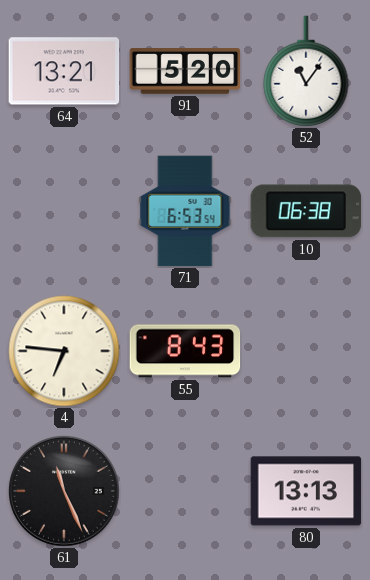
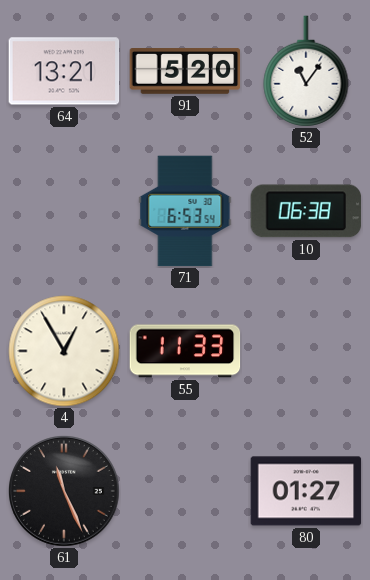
4: 6:46 -> 12:55
55: 8:43 -> 11:33
80: 13:13 -> 01:27
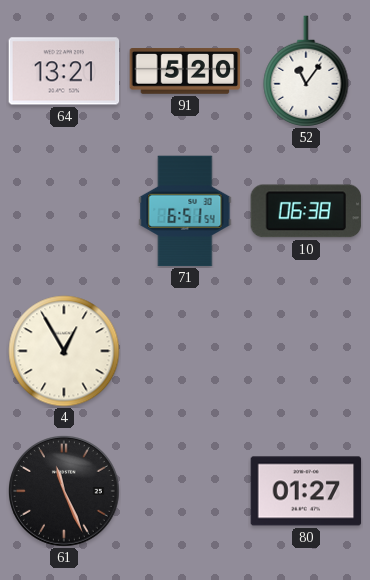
71: 6:53 -> 6:51
55: 11:33 -> none
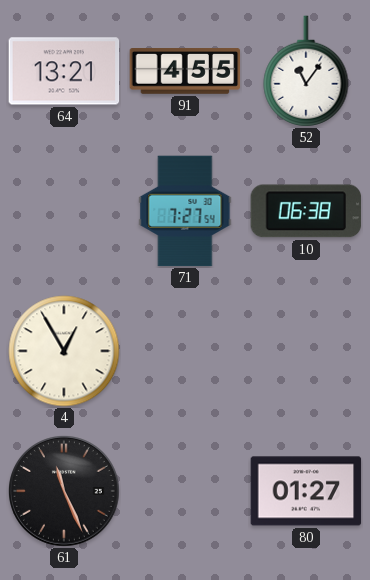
91: 5:20 -> 4:55
71: 6:51 -> 7:27
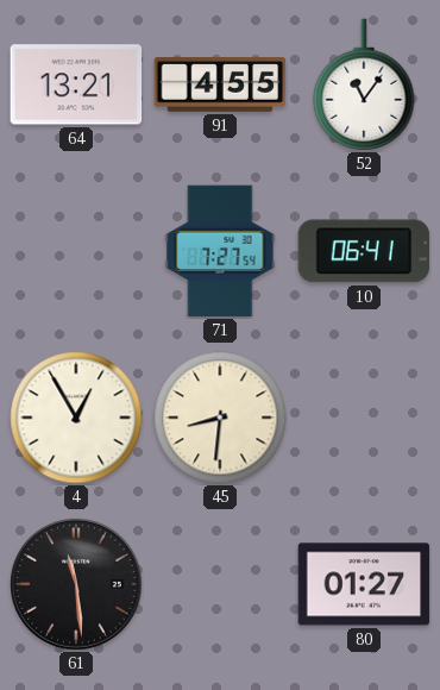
10: 06:38 -> 06:41
45: none -> 8:31
61: 11:26 -> 11:29
